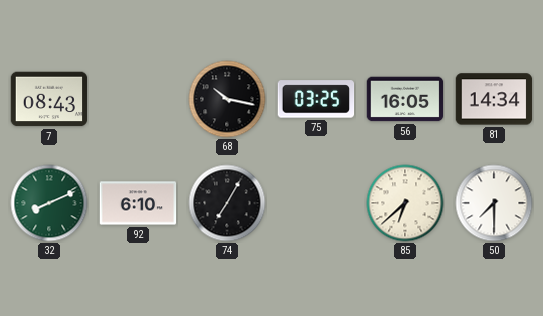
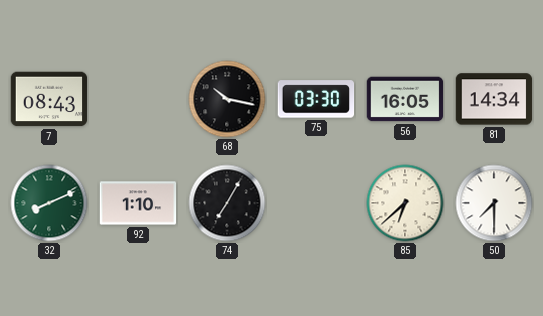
75: 03:25 -> 03:30
92: 6:10 -> 1:10
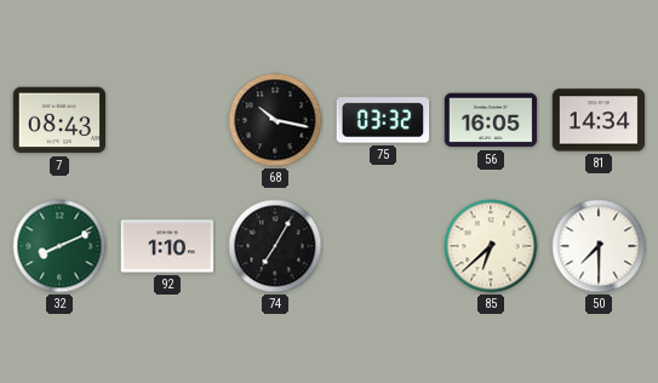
75: 03:30 -> 03:32
